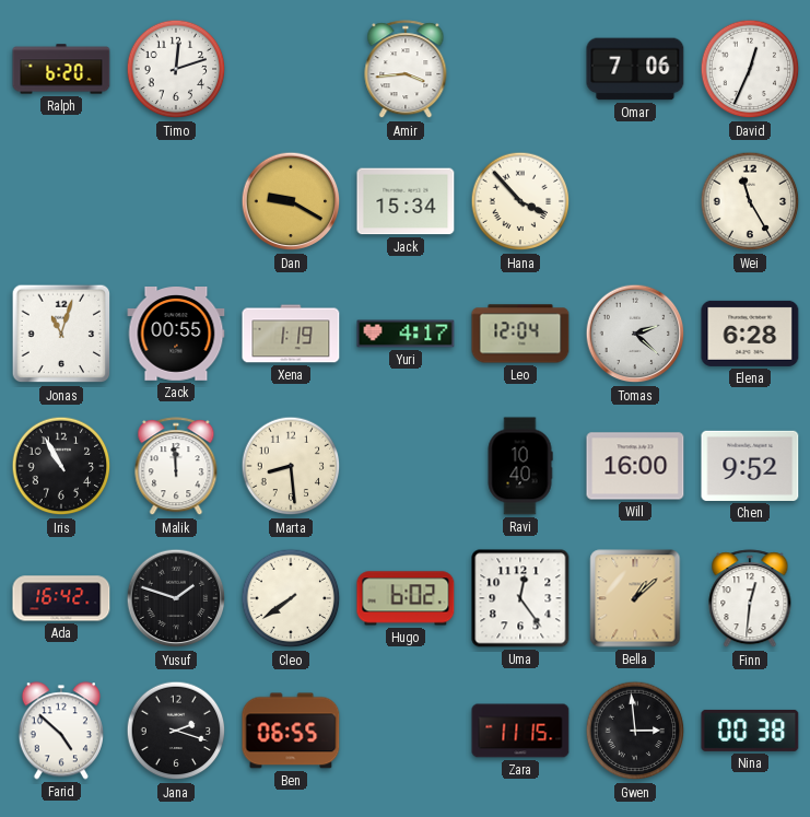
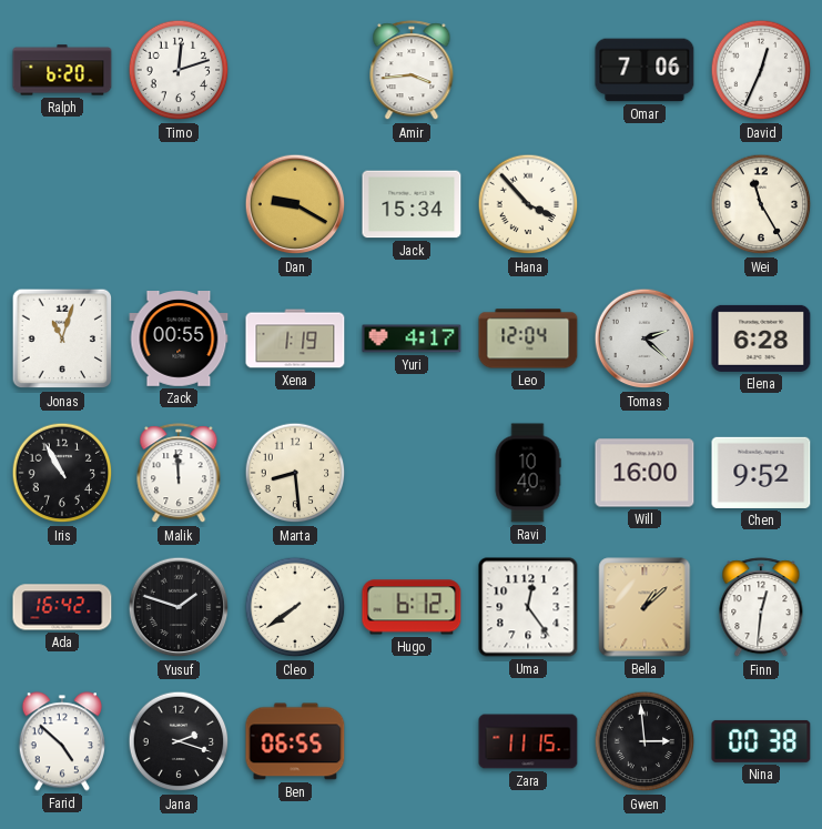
Hugo: 6:02 -> 6:12
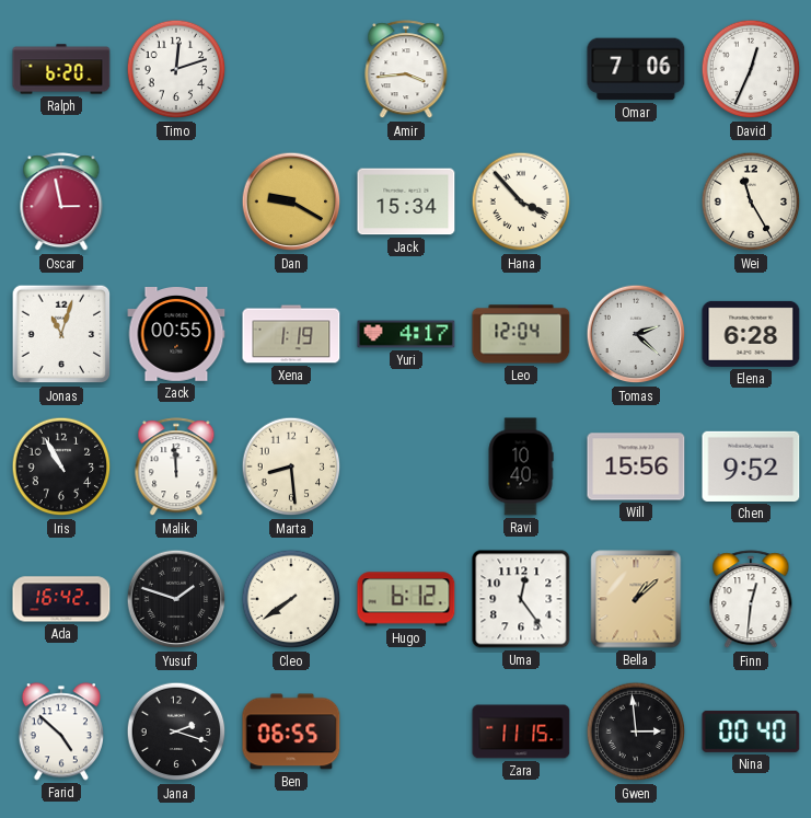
Oscar: none -> 2:58
Will: 16:00 -> 15:56
Nina: 00:38 -> 00:40
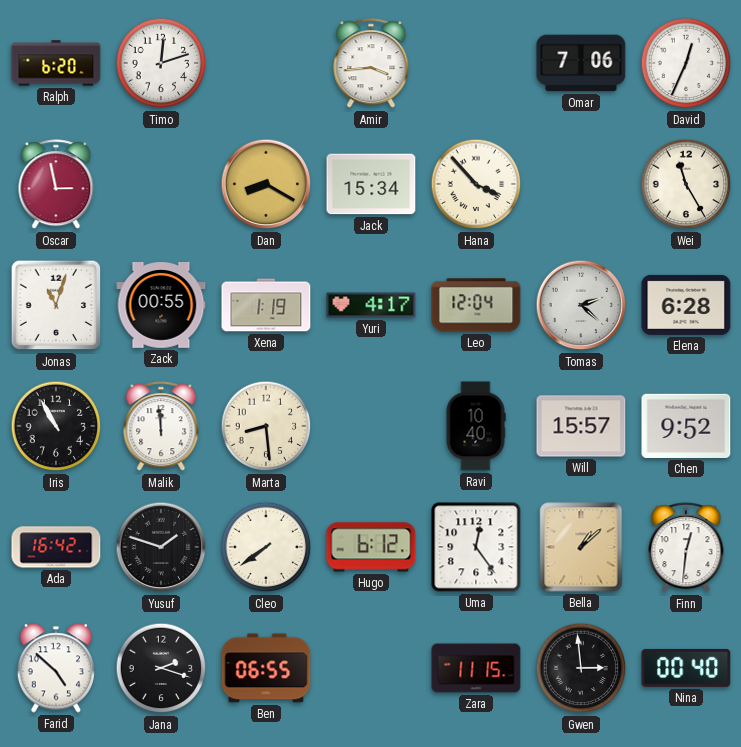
Dan: 9:20 -> 8:20
Will: 15:56 -> 15:57
